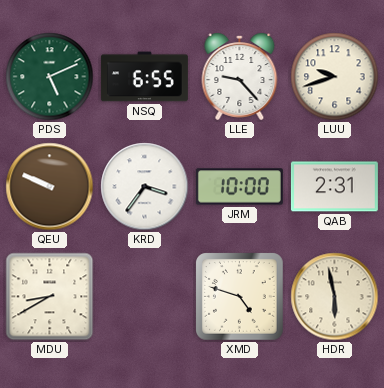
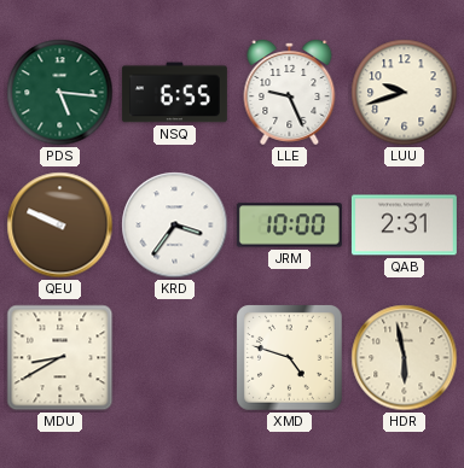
PDS: 5:11 -> 5:16
LLE: 9:23 -> 9:26
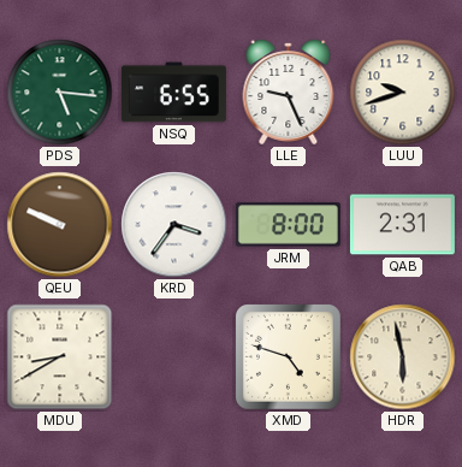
JRM: 10:00 -> 8:00
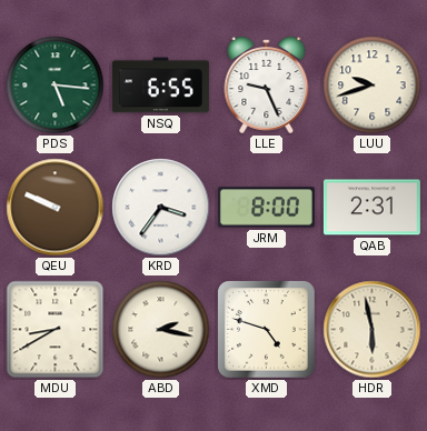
ABD: none -> 2:17
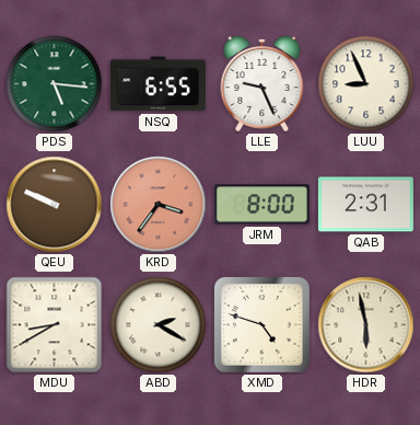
LUU: 9:42 -> 8:56
KRD dial: white -> salmon
ABD: 2:17 -> 2:20
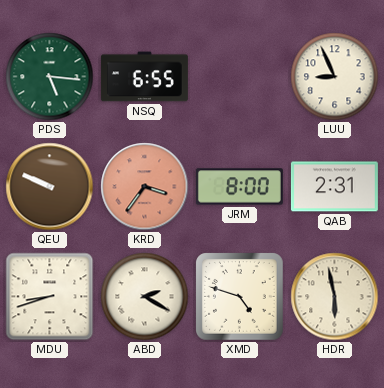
LLE: 9:26 -> none
MDU: 8:40 -> 8:42
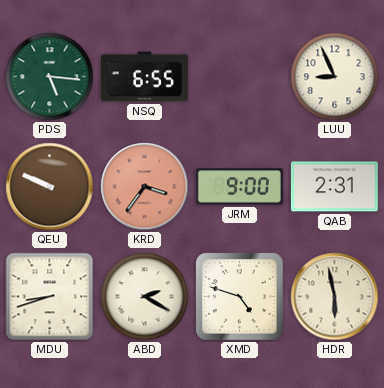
JRM: 8:00 -> 9:00
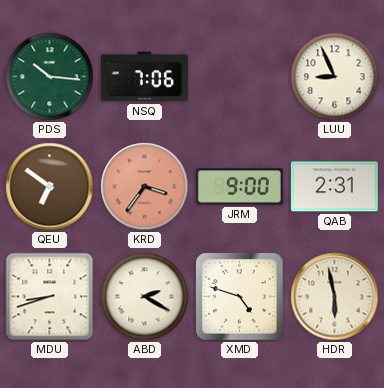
PDS: 5:16 -> 10:16
NSQ: 6:55 -> 7:06
QEU: 9:49 -> 6:51
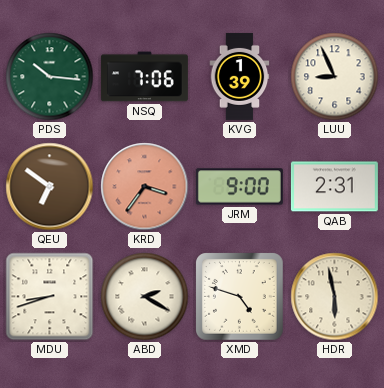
KVG: none -> 1:39
